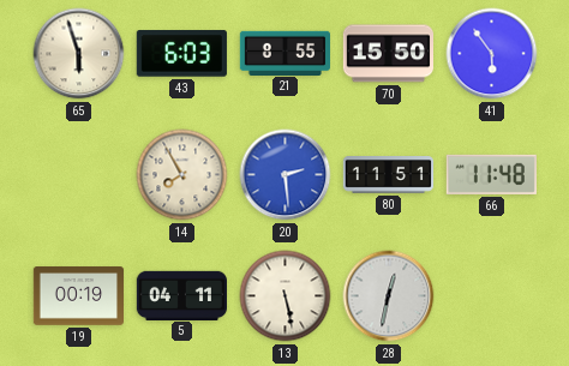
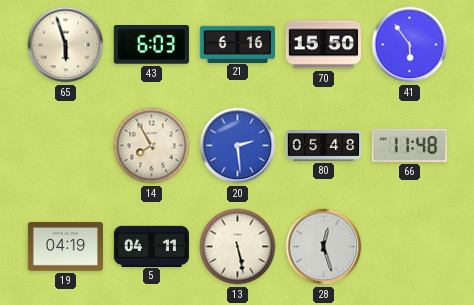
21: 8:55 -> 6:16
80: 11:51 -> 05:48
19: 00:19 -> 04:19
28: 12:32 -> 12:27
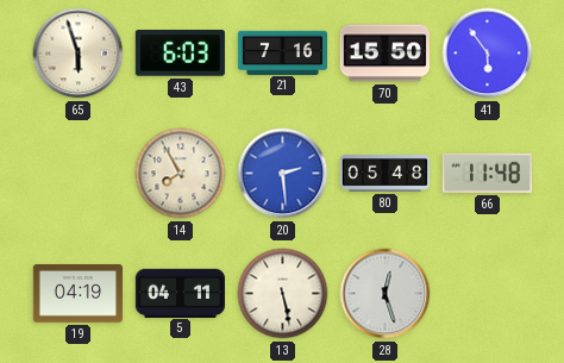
21: 6:16 -> 7:16
